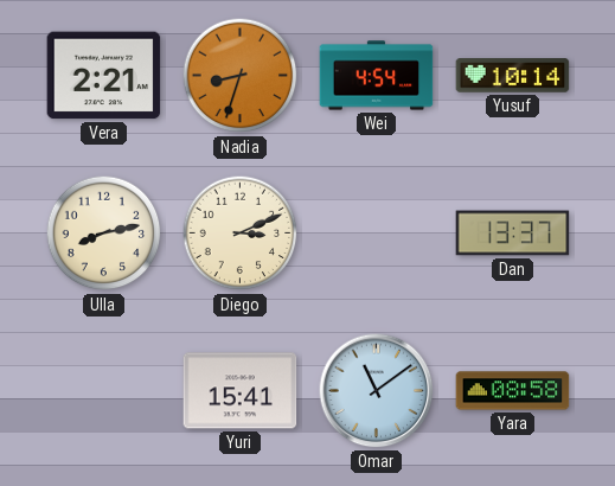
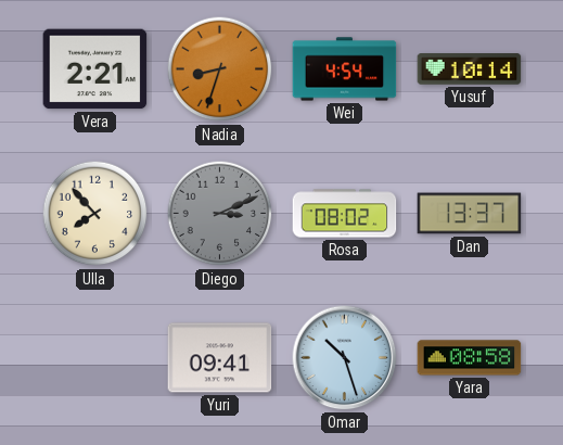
Ulla: 8:13 -> 7:53
Diego dial: cream -> grey
Rosa: none -> 08:02
Yuri: 15:41 -> 09:41
Omar: 11:09 -> 10:27
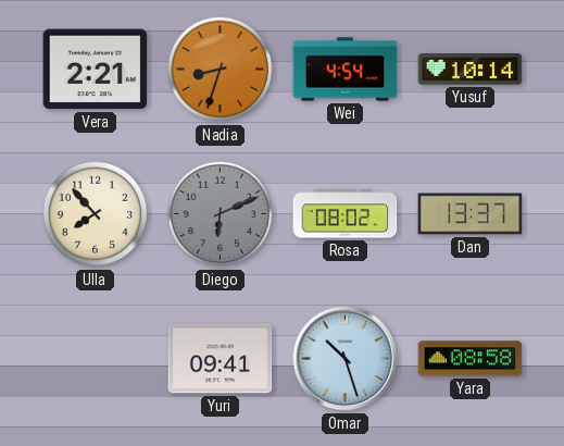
Diego: 3:11 -> 6:11
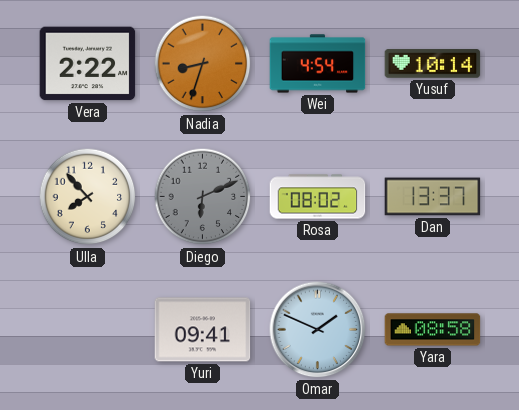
Vera: 2:21 -> 2:22
Omar: 10:27 -> 1:49
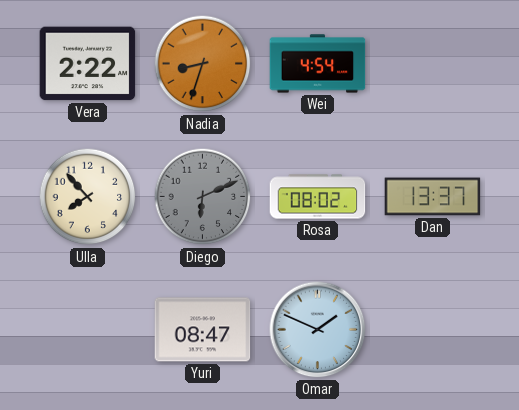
Yusuf: 10:14 -> none
Yuri: 09:41 -> 08:47
Yara: 08:58 -> none
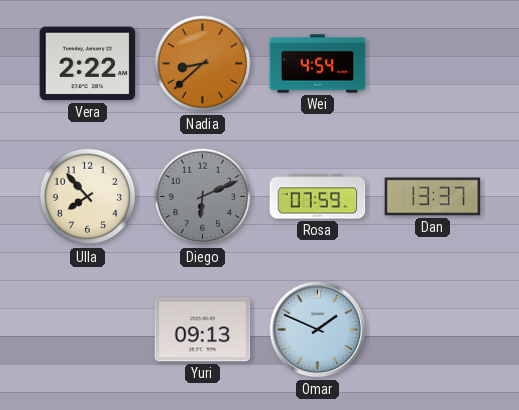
Nadia: 8:33 -> 8:38
Rosa: 08:02 -> 07:59
Yuri: 08:47 -> 09:13
